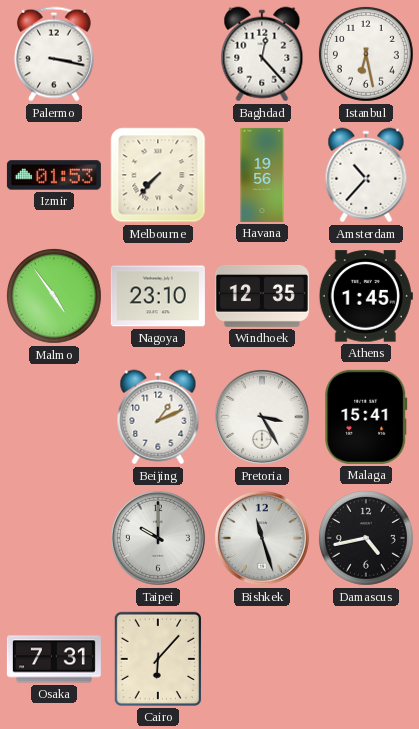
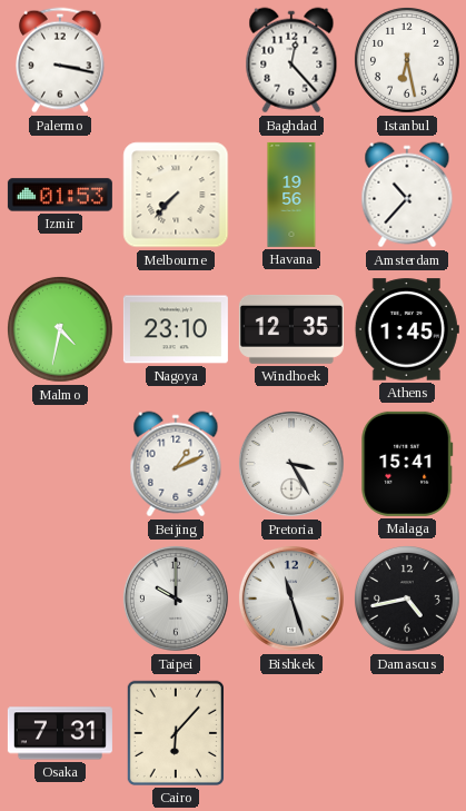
Malmo: 4:54 -> 4:32
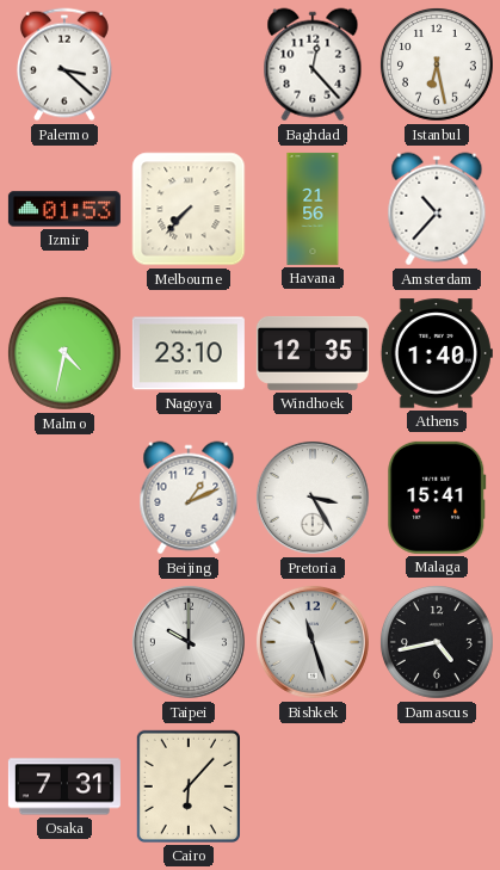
Palermo: 3:17 -> 3:22
Havana: 19:56 -> 21:56
Athens: 1:45 -> 1:40
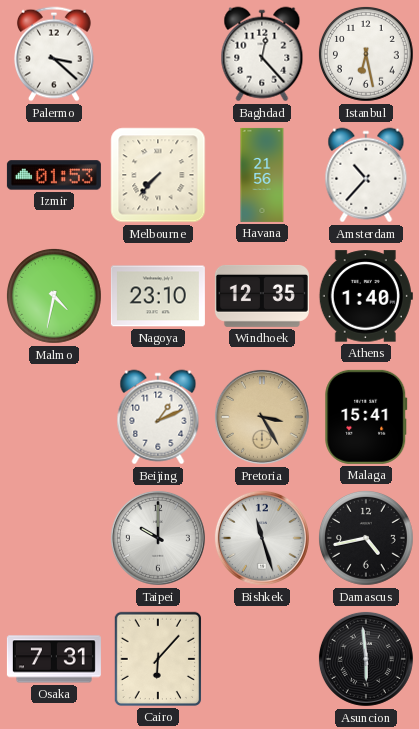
Pretoria dial: white -> champagne
Asuncion: none -> 5:59
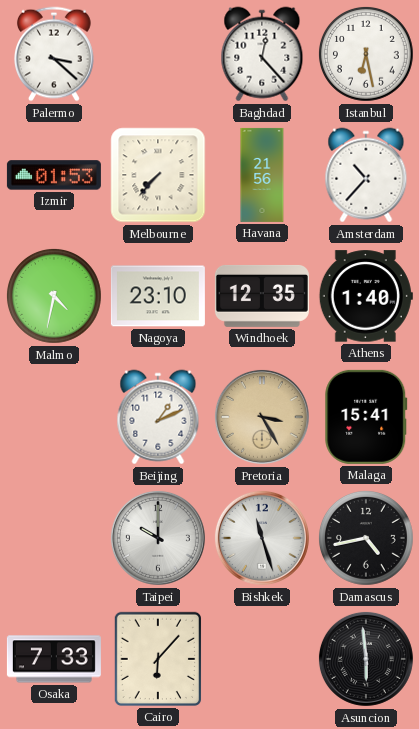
Osaka: 7:31 -> 7:33
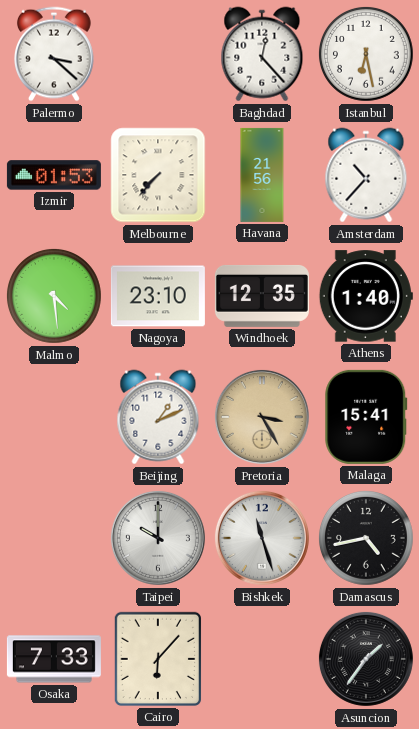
Malmo: 4:32 -> 4:29
Asuncion: 5:59 -> 1:36
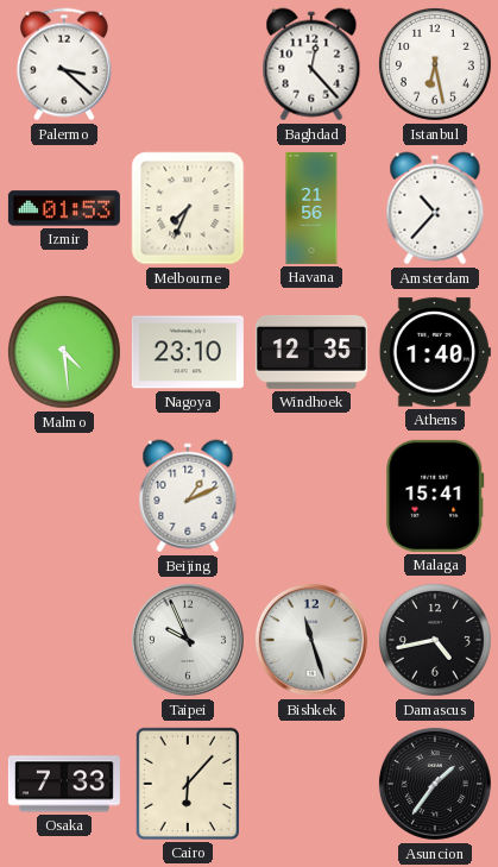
Melbourne: 7:37 -> 7:34
Pretoria: 3:25 -> none
Taipei: 10:00 -> 9:56
